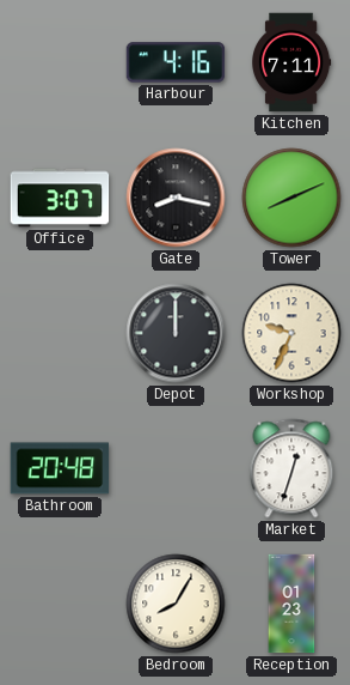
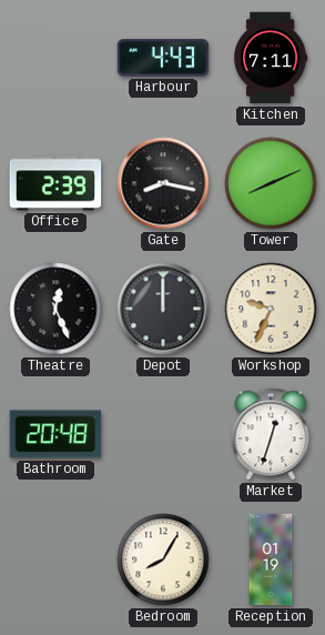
Harbour: 4:16 -> 4:43
Office: 3:07 -> 2:39
Theatre: none -> 12:26
Reception: 01:23 -> 01:19
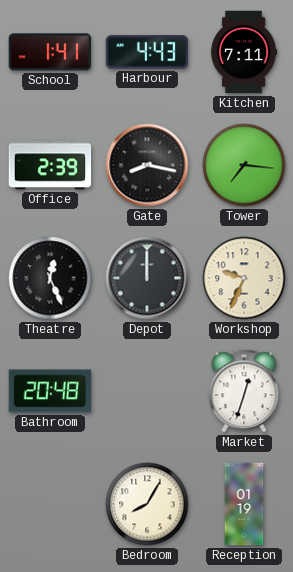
School: none -> 1:41
Tower: 8:11 -> 7:16
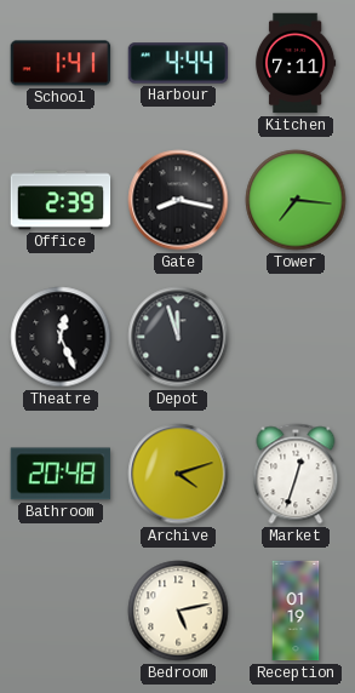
Harbour: 4:43 -> 4:44
Depot: 12:00 -> 11:57
Workshop: 9:34 -> none
Archive: none -> 4:12
Bedroom: 8:05 -> 5:13
